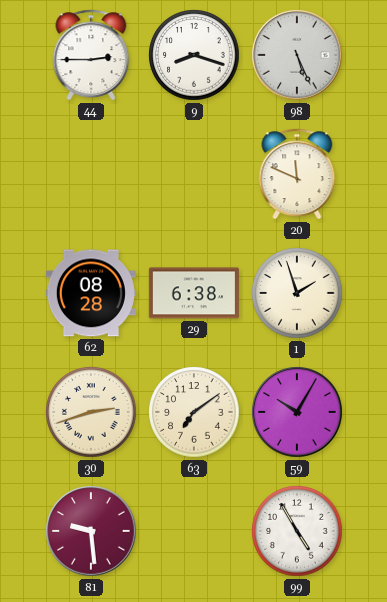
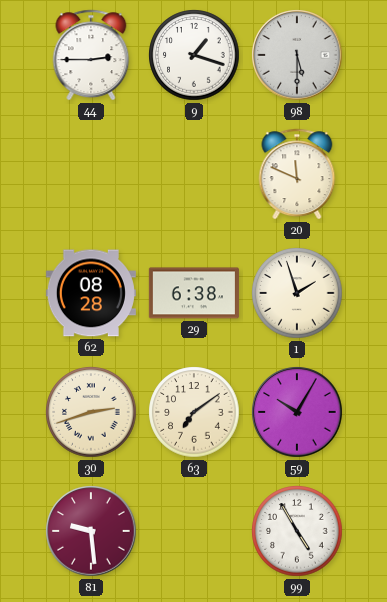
9: 8:18 -> 1:18
98: 5:26 -> 5:30
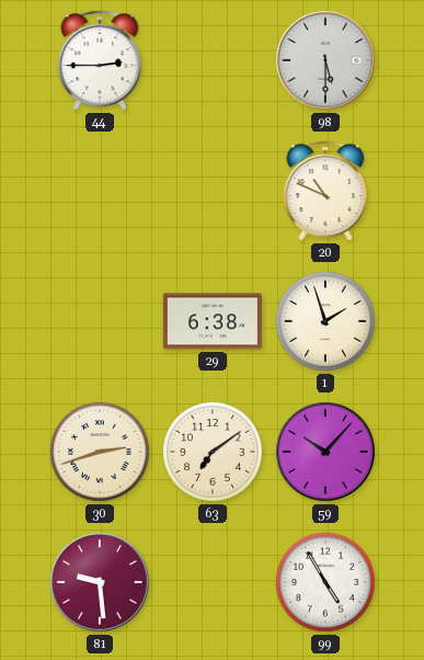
9: 1:18 -> none
20: 11:49 -> 10:49
62: 08:28 -> none
59: 10:05 -> 10:07
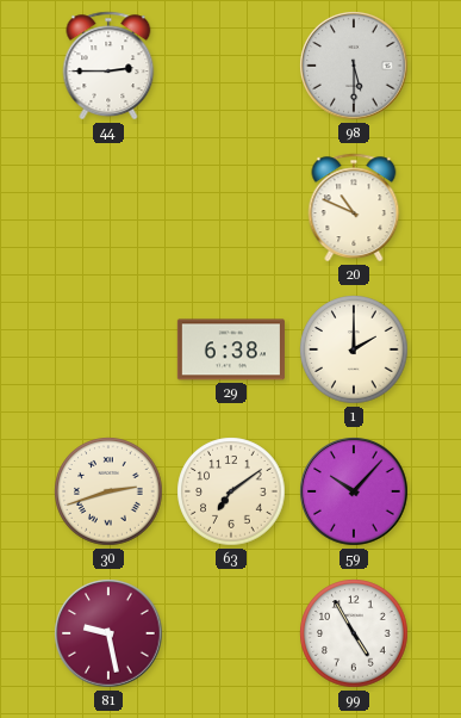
1: 1:57 -> 2:00
81: 9:29 -> 9:28
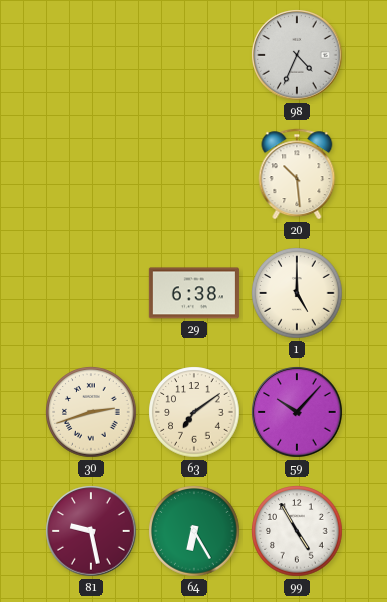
44: 2:45 -> none
98: 5:30 -> 4:34
20: 10:49 -> 10:29
1: 2:00 -> 5:00
64: none -> 6:25
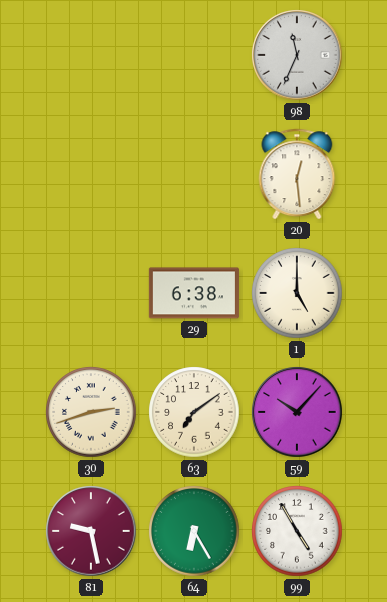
98: 4:34 -> 11:34
20: 10:29 -> 12:29
